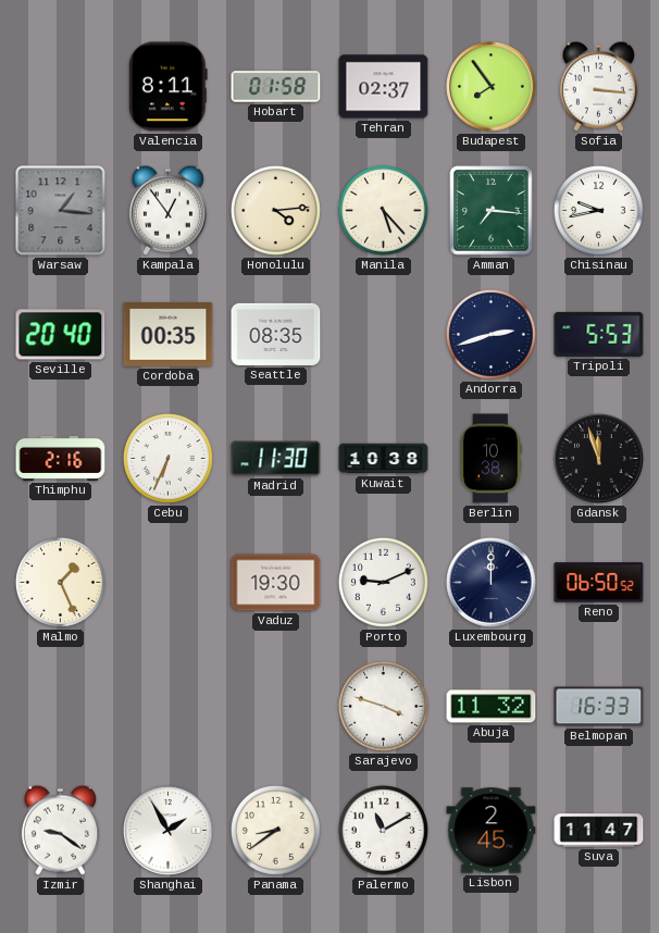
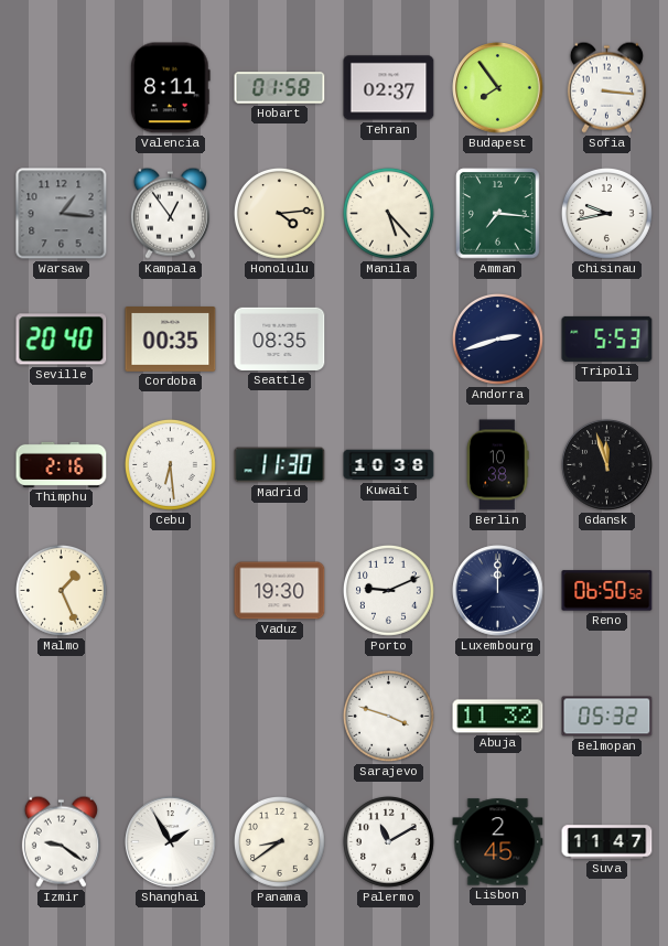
Cebu: 6:34 -> 6:29
Belmopan: 16:33 -> 05:32
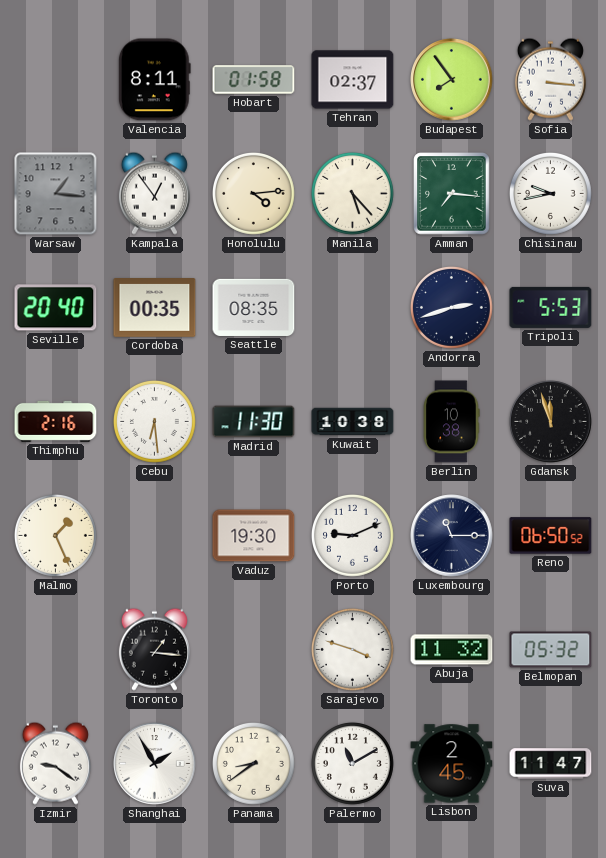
Luxembourg: 12:00 -> 11:15
Toronto: none -> 1:16
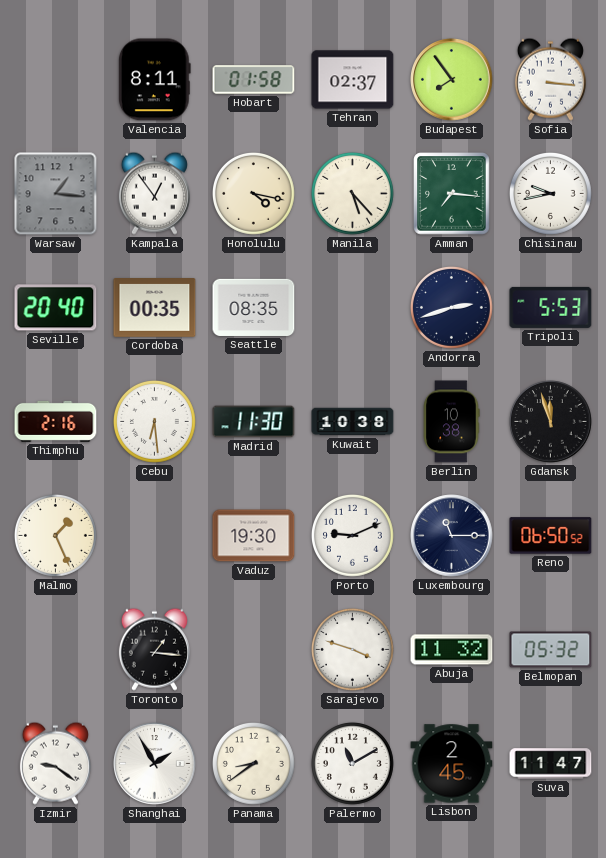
Honolulu: 4:14 -> 4:17
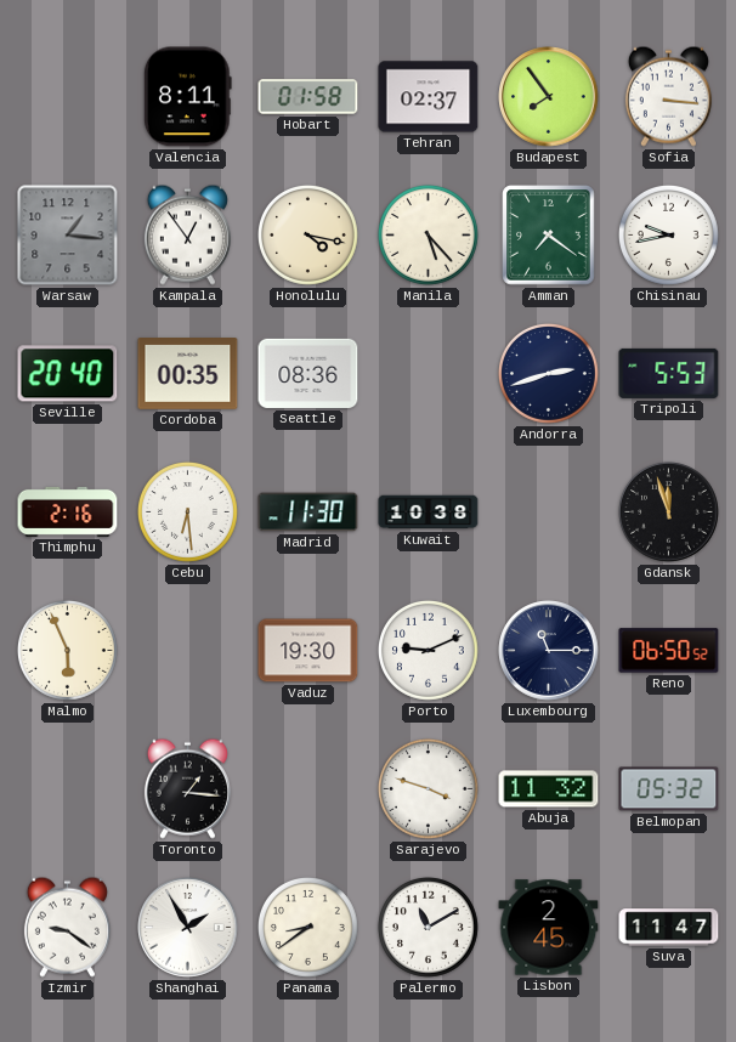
Amman: 7:16 -> 7:21
Seattle: 08:35 -> 08:36
Berlin: 10:38 -> none
Malmo: 1:26 -> 5:56
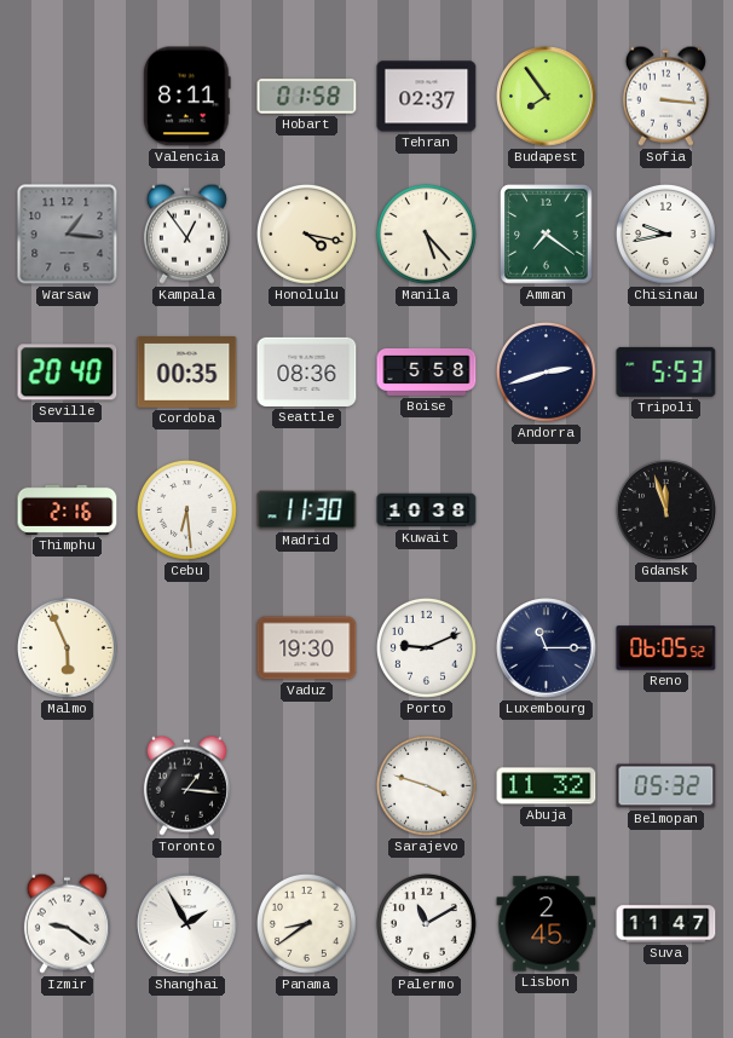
Boise: none -> 5:58
Reno: 06:50 -> 06:05
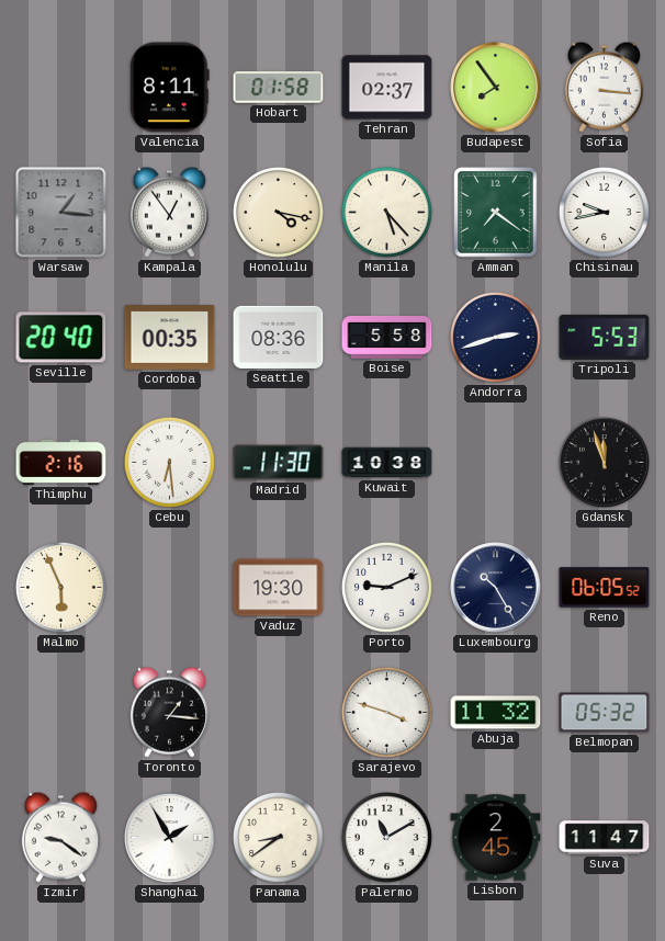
Luxembourg: 11:15 -> 10:25
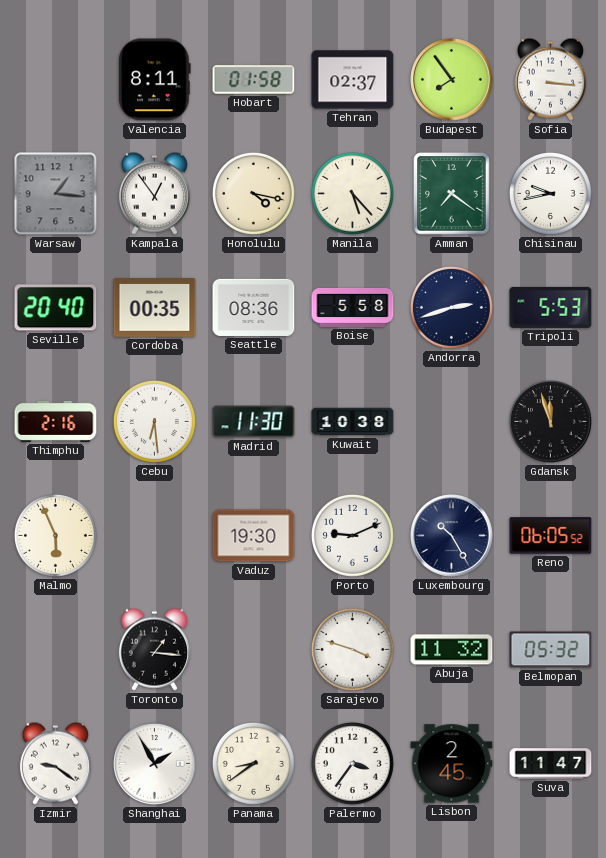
Palermo: 11:10 -> 3:36
